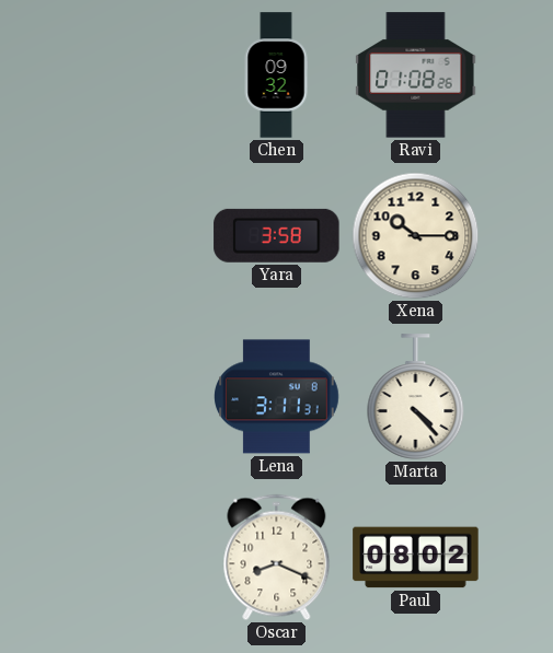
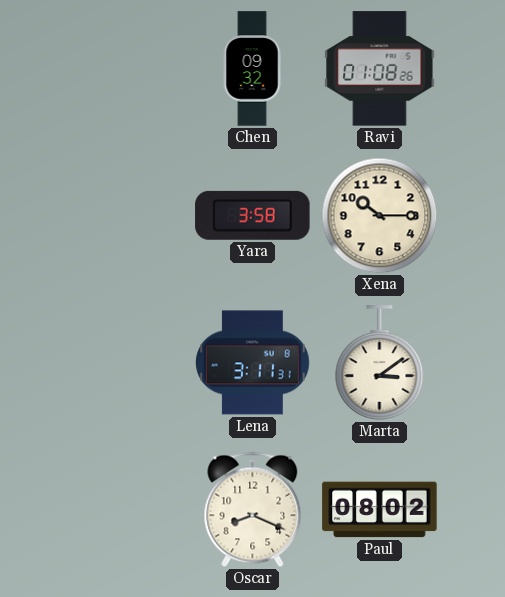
Marta: 4:23 -> 3:09
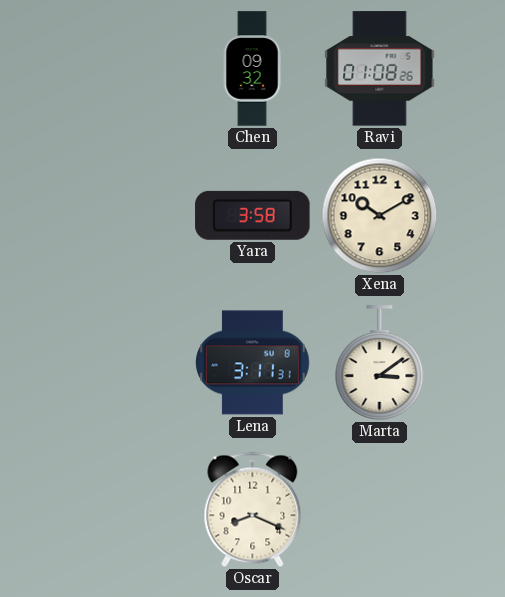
Xena: 10:15 -> 10:10
Paul: 08:02 -> none
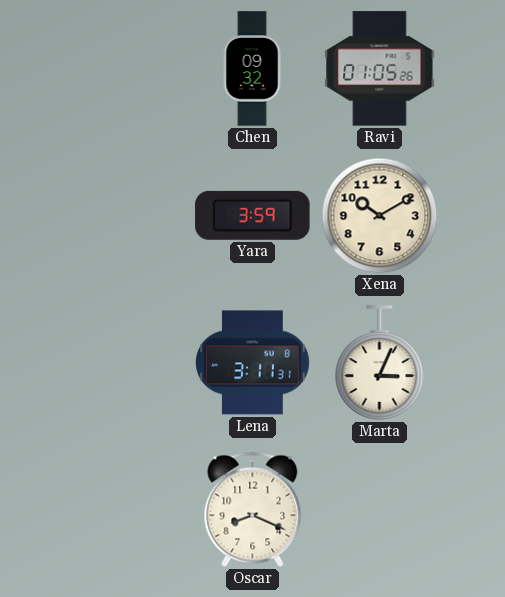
Ravi: 01:08 -> 01:05
Yara: 3:58 -> 3:59
Marta: 3:09 -> 3:04
